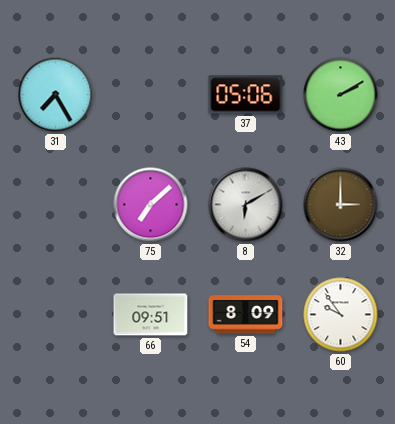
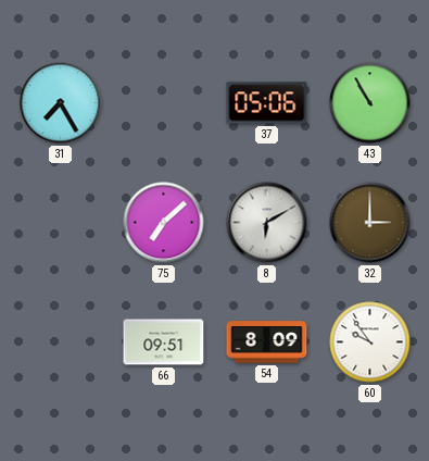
43: 2:10 -> 10:55
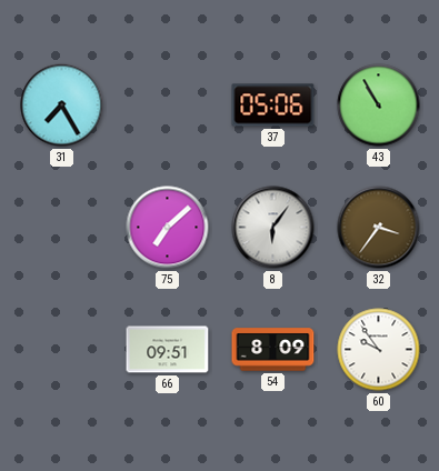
8: 6:10 -> 6:06
32: 3:00 -> 3:36
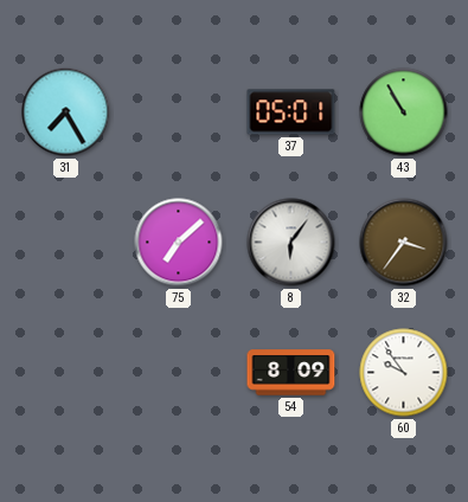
37: 05:06 -> 05:01
66: 09:51 -> none
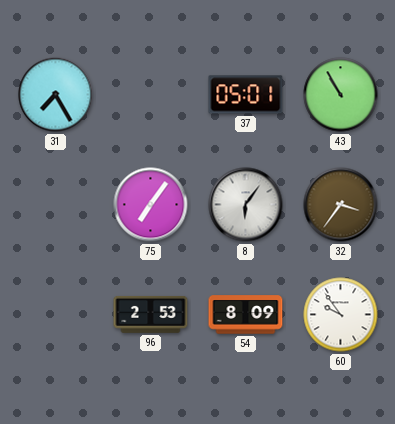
75: 7:08 -> 7:06
96: none -> 2:53
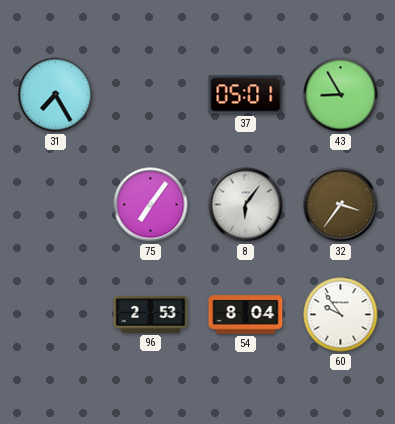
43: 10:55 -> 8:55
54: 8:09 -> 8:04
